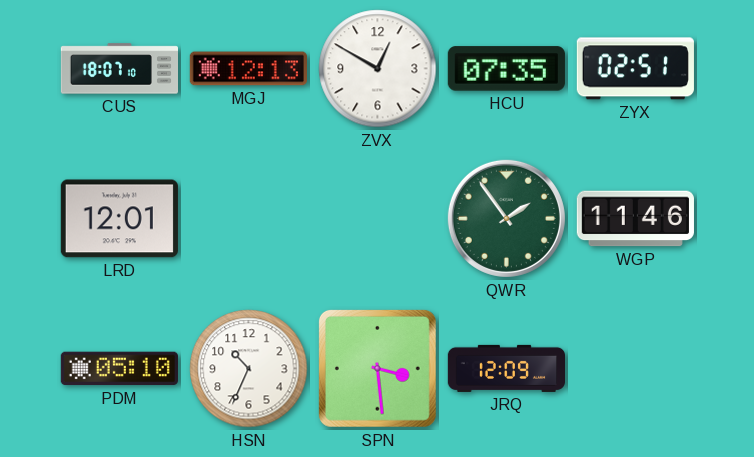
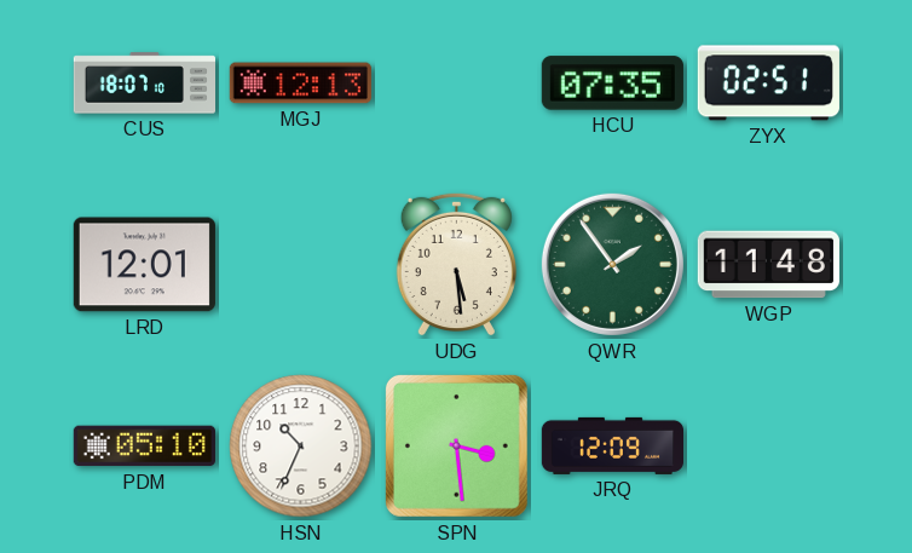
ZVX: 12:50 -> none
UDG: none -> 5:29
WGP: 11:46 -> 11:48
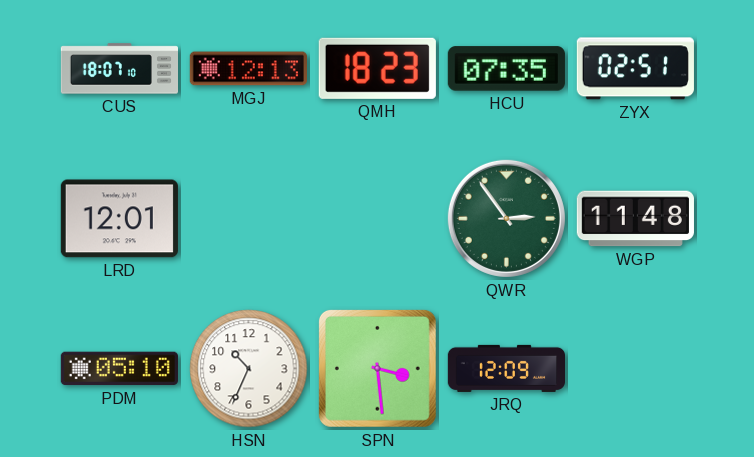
QMH: none -> 18:23
UDG: 5:29 -> none
QWR: 1:54 -> 2:54
